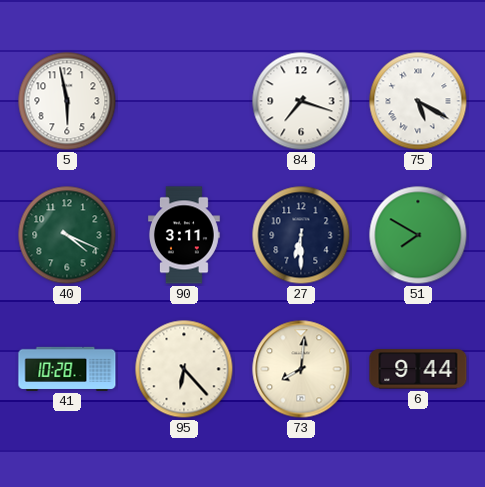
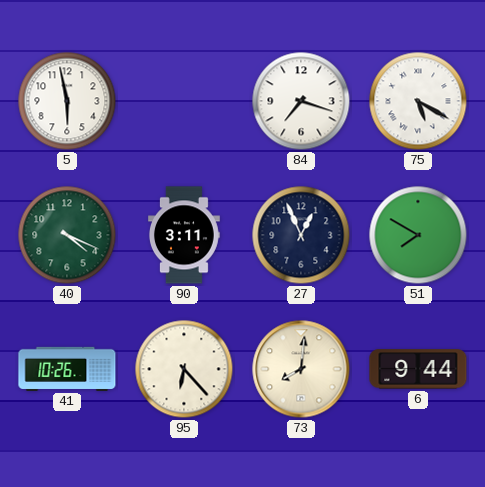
27: 6:30 -> 12:56
41: 10:28 -> 10:26
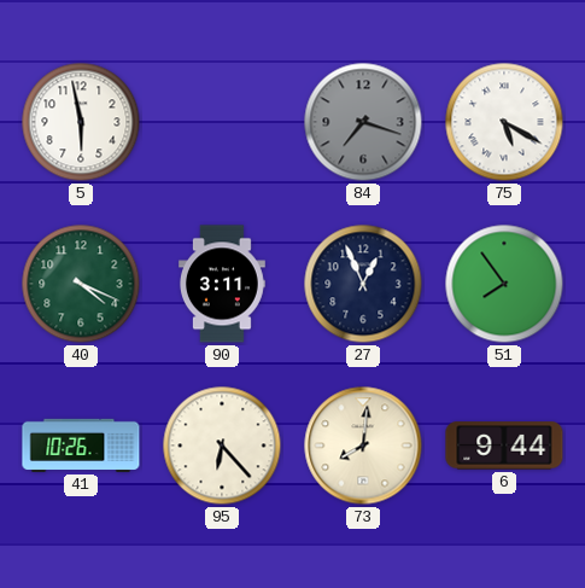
84 dial: white -> grey
51: 7:50 -> 7:54
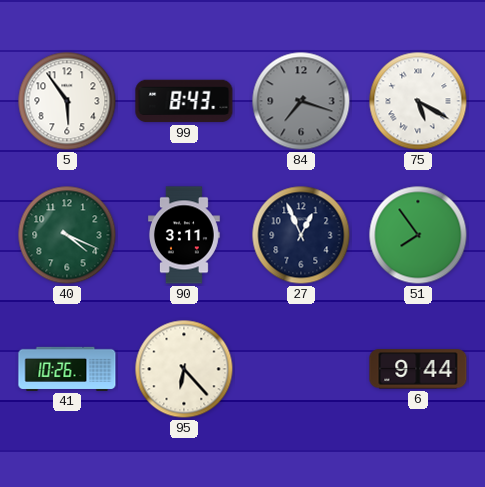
5: 5:58 -> 5:54
99: none -> 8:43
73: 8:01 -> none
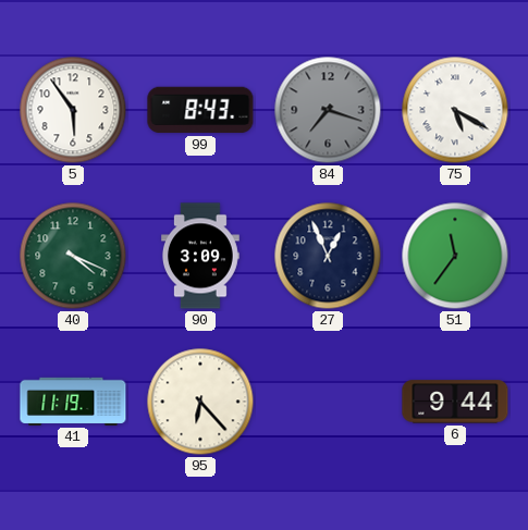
90: 3:11 -> 3:09
51: 7:54 -> 11:36
41: 10:26 -> 11:19
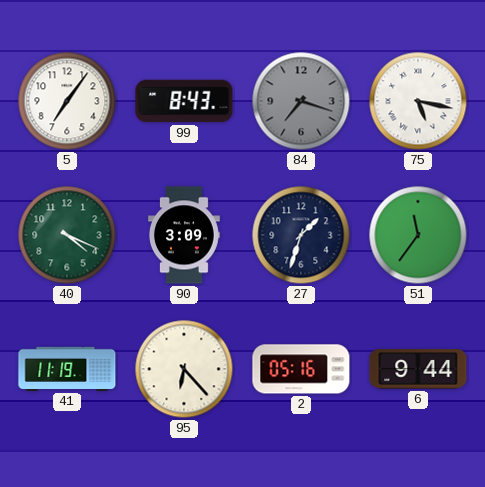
5: 5:54 -> 7:06
75: 5:20 -> 5:17
27: 12:56 -> 1:33
2: none -> 05:16
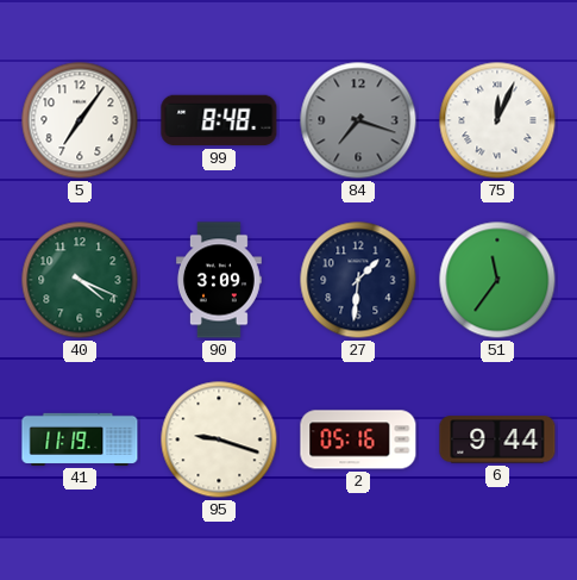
99: 8:43 -> 8:48
75: 5:17 -> 12:04
27: 1:33 -> 1:31
95: 6:23 -> 9:18
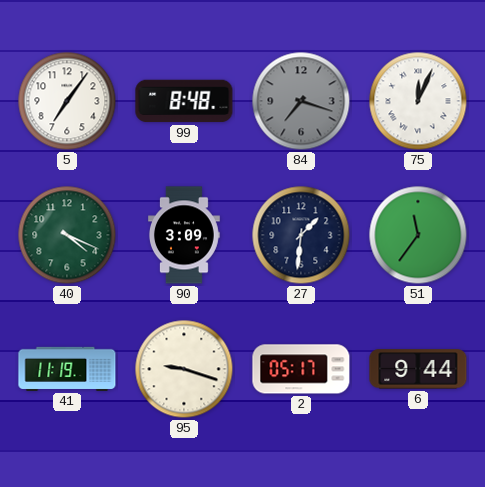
2: 05:16 -> 05:17
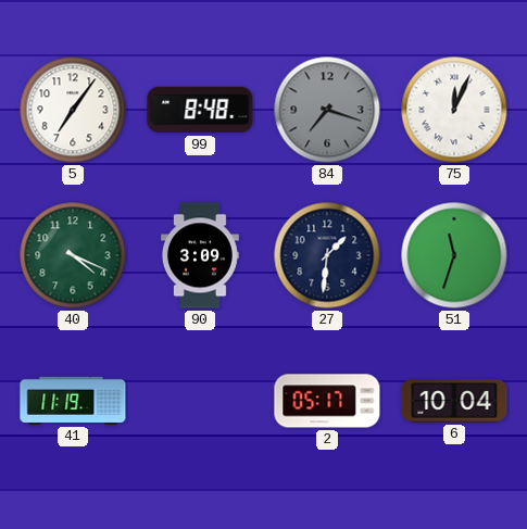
51: 11:36 -> 11:33
95: 9:18 -> none
6: 9:44 -> 10:04
